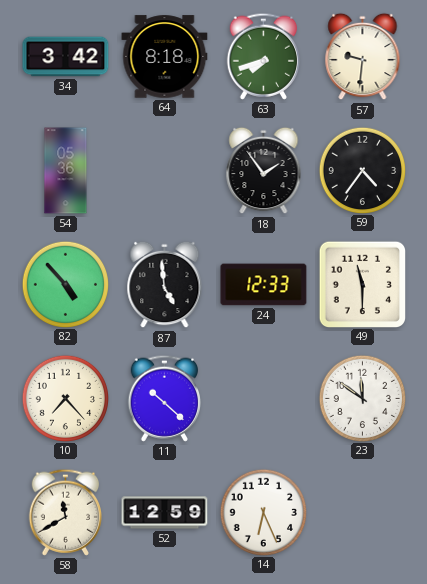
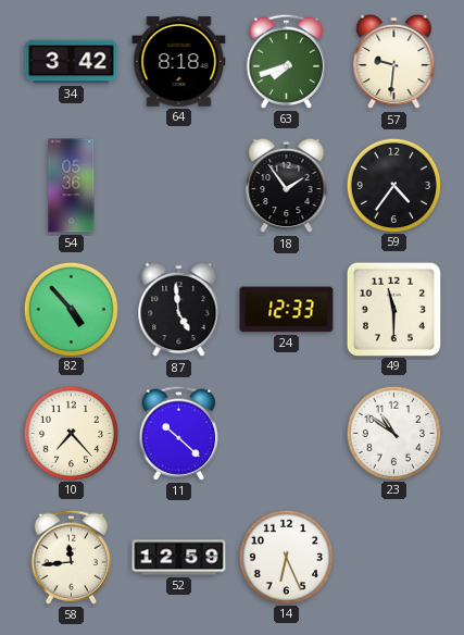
23: 11:51 -> 10:51
58: 11:40 -> 11:44
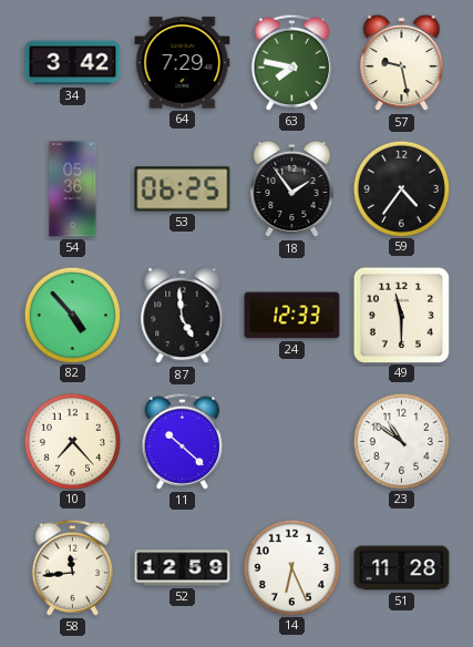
64: 8:18 -> 7:29
63: 7:42 -> 7:47
57: 9:31 -> 9:28
53: none -> 06:25
51: none -> 11:28
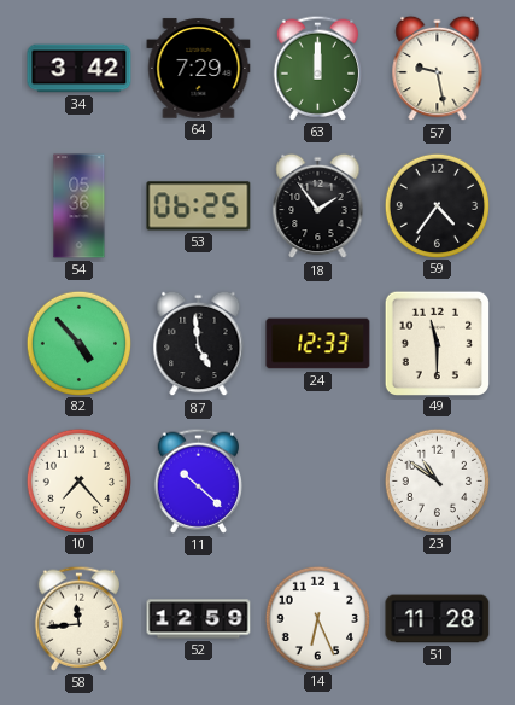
63: 7:47 -> 12:00
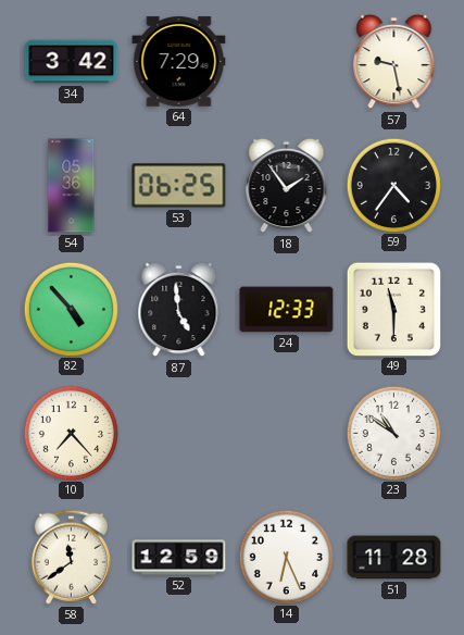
63: 12:00 -> none
11: 10:22 -> none
58: 11:44 -> 11:39
